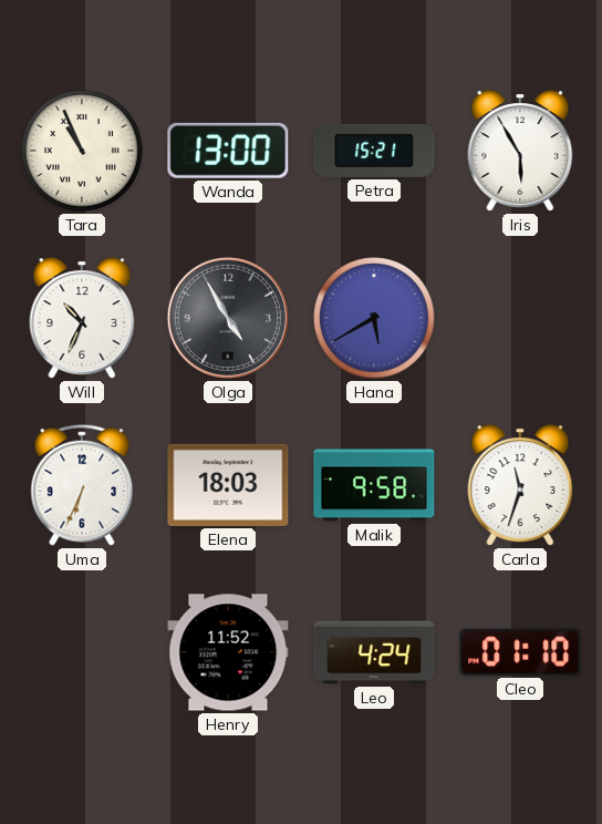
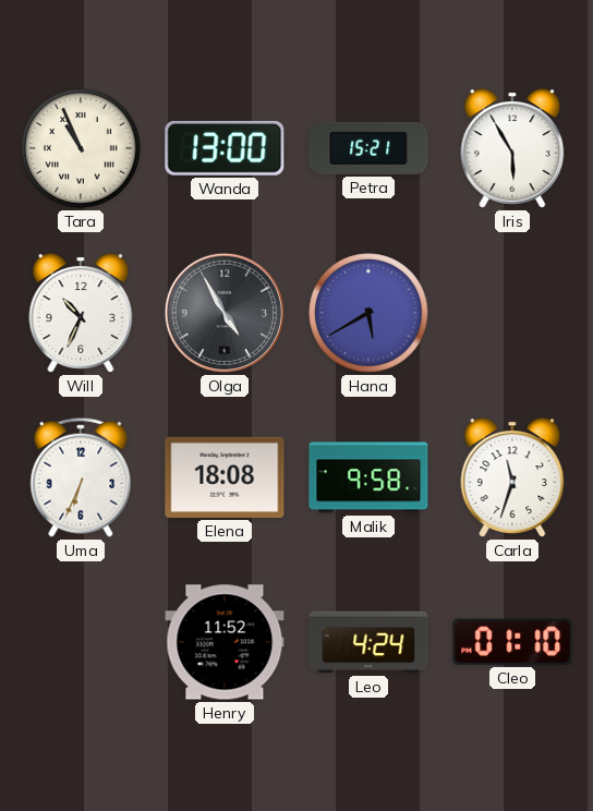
Elena: 18:03 -> 18:08
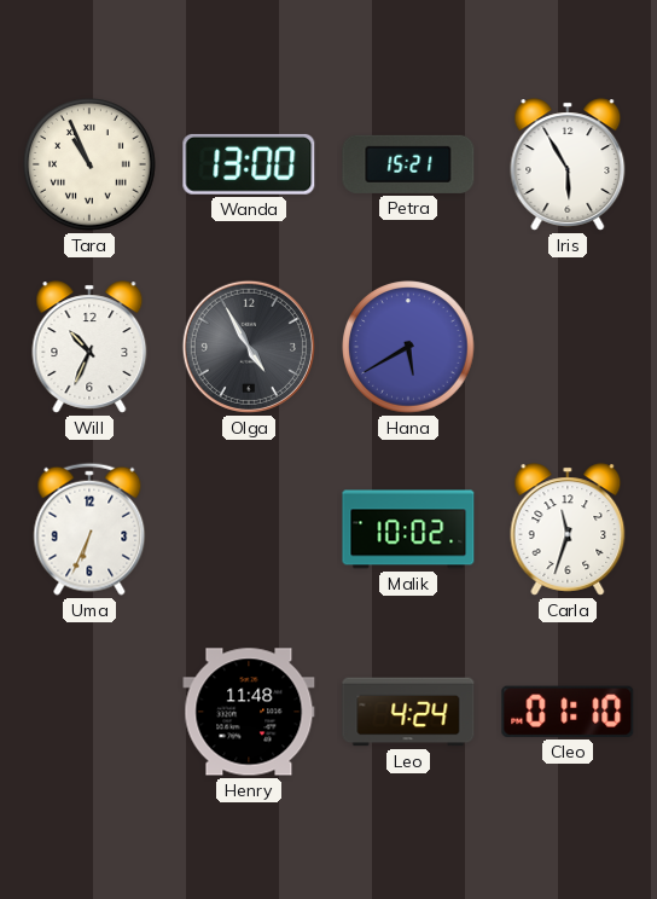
Elena: 18:08 -> none
Malik: 9:58 -> 10:02
Henry: 11:52 -> 11:48
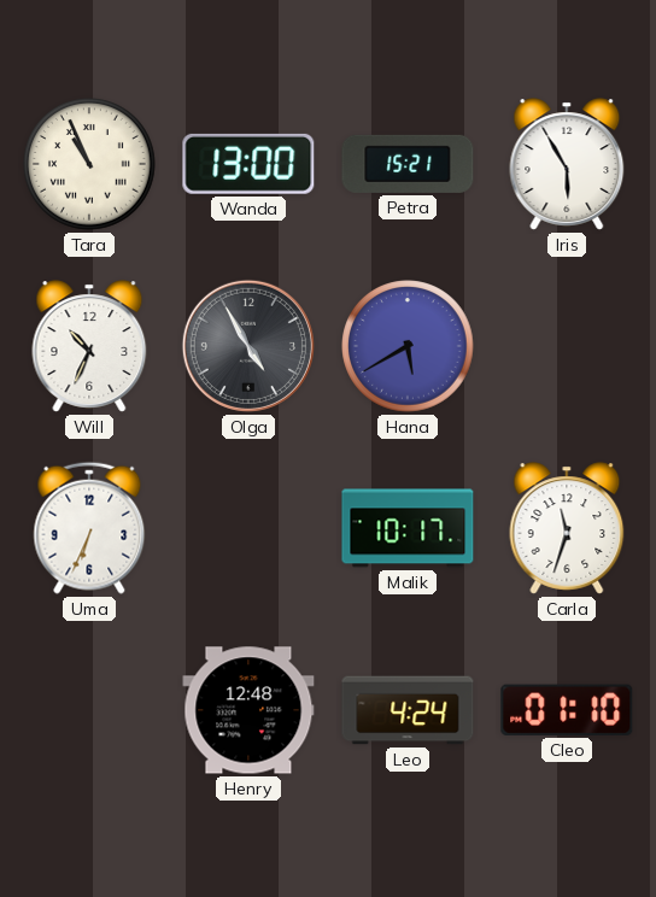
Malik: 10:02 -> 10:17
Henry: 11:48 -> 12:48
